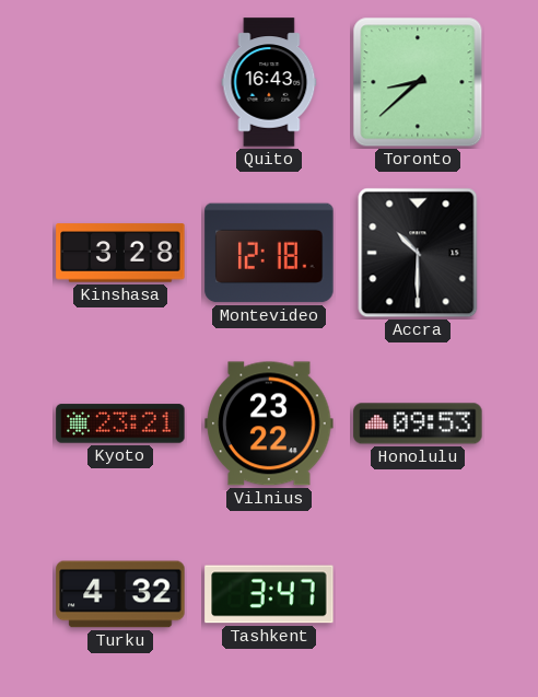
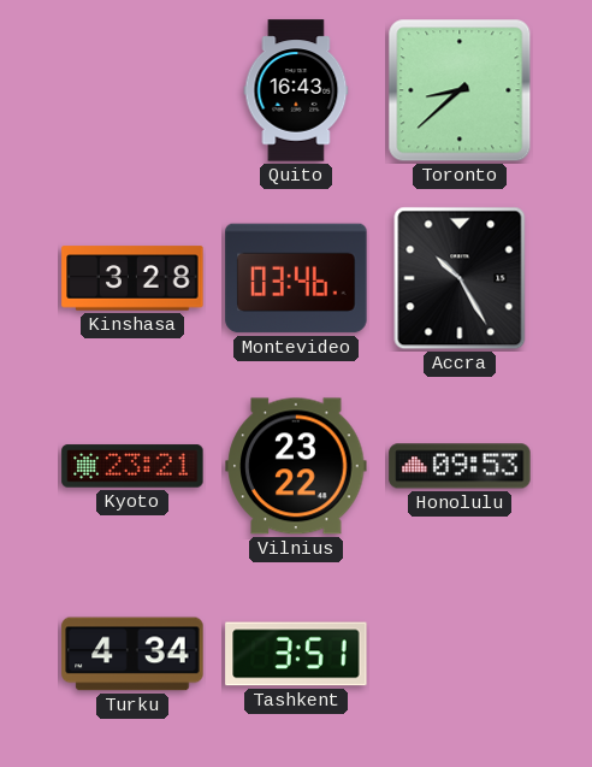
Montevideo: 12:18 -> 03:46
Accra: 10:30 -> 10:25
Turku: 4:32 -> 4:34
Tashkent: 3:47 -> 3:51
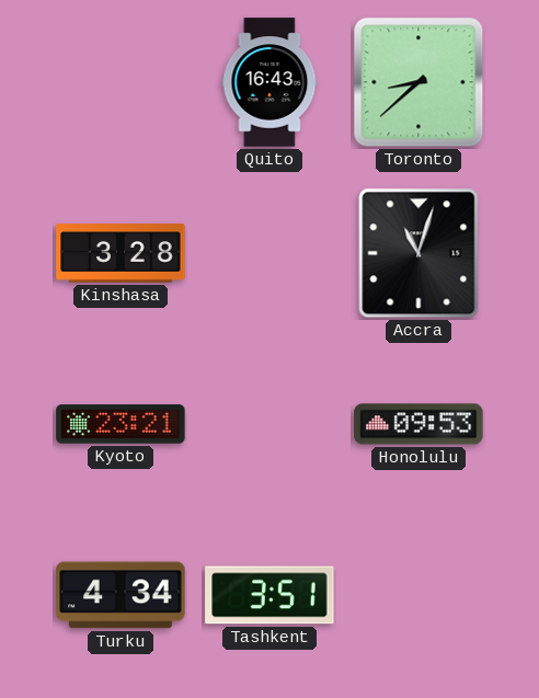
Montevideo: 03:46 -> none
Accra: 10:25 -> 11:03
Vilnius: 23:22 -> none
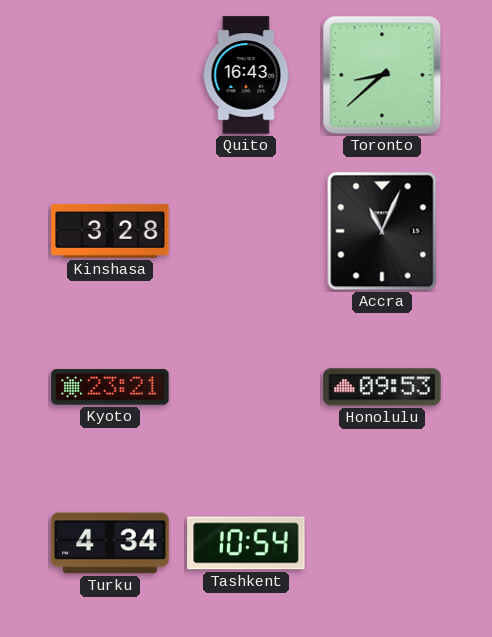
Accra: 11:03 -> 11:04
Tashkent: 3:51 -> 10:54
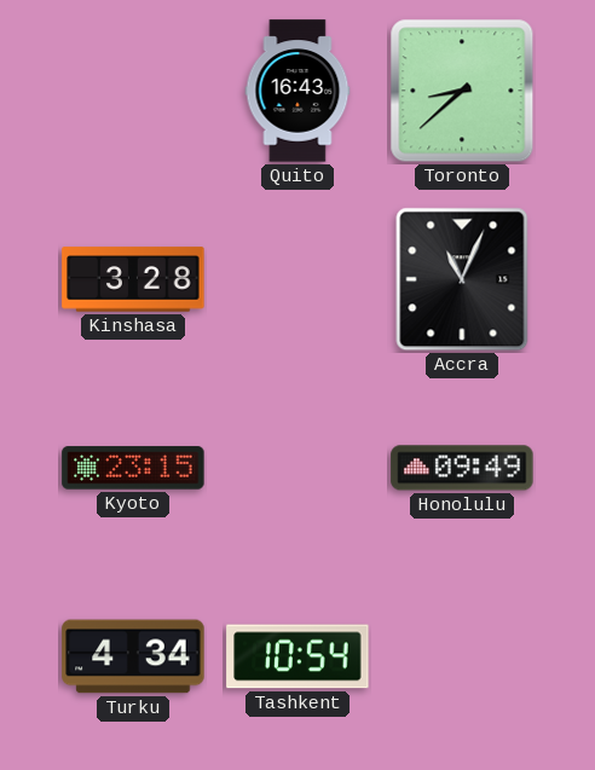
Kyoto: 23:21 -> 23:15
Honolulu: 09:53 -> 09:49
